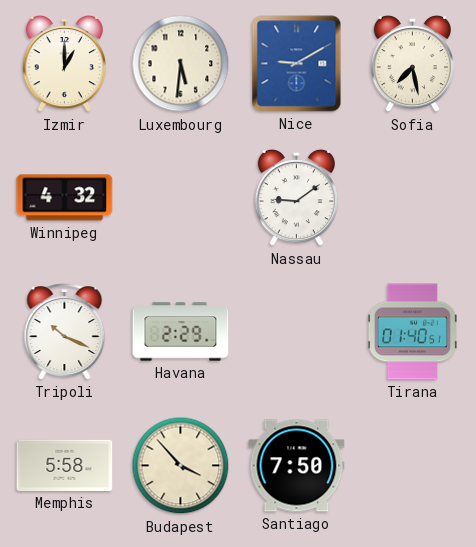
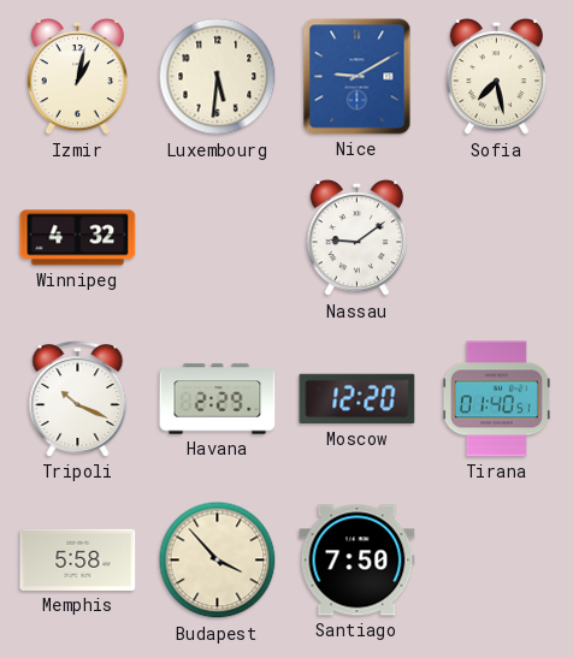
Izmir: 1:00 -> 1:02
Moscow: none -> 12:20
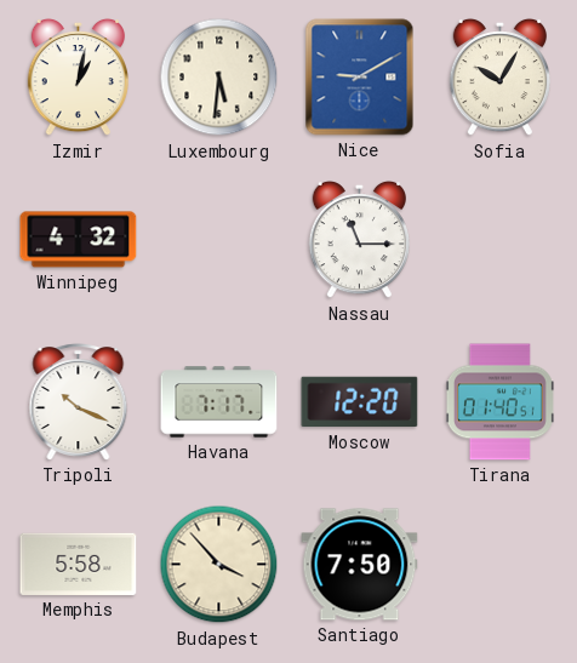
Sofia: 7:28 -> 10:05
Nassau: 9:09 -> 11:15
Havana: 2:29 -> 7:17
